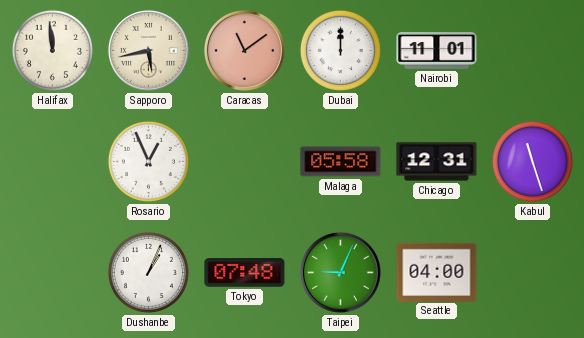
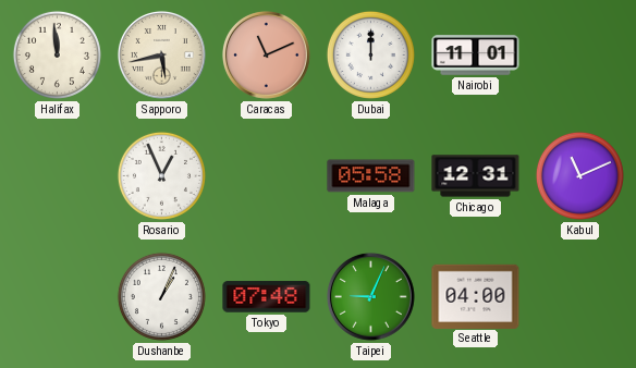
Caracas: 11:09 -> 11:11
Kabul: 11:27 -> 11:11
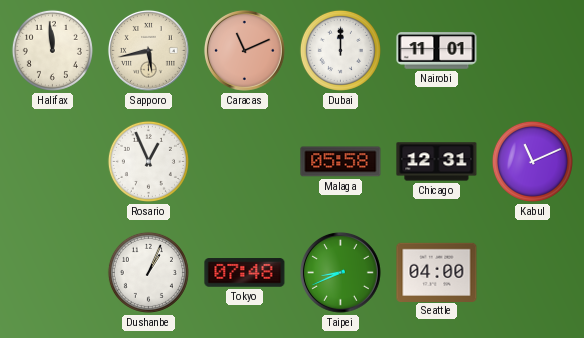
Taipei: 9:04 -> 8:41
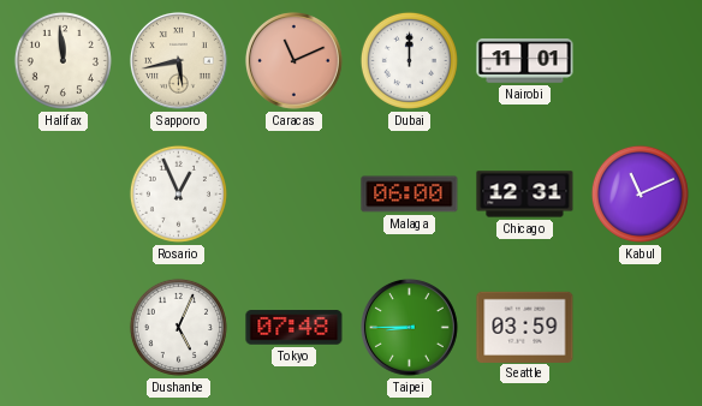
Malaga: 05:58 -> 06:00
Dushanbe: 1:04 -> 5:04
Taipei: 8:41 -> 8:45
Seattle: 04:00 -> 03:59
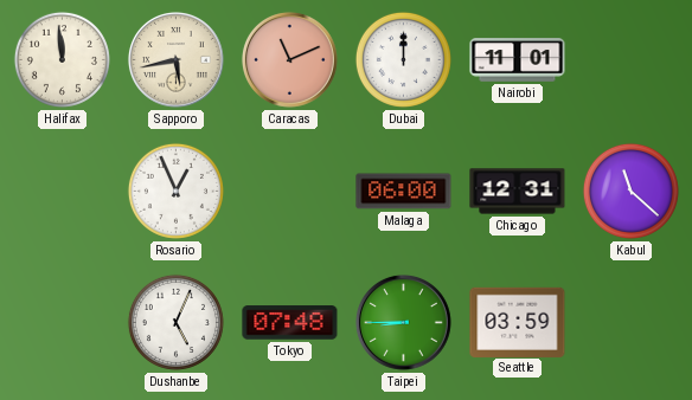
Kabul: 11:11 -> 11:22
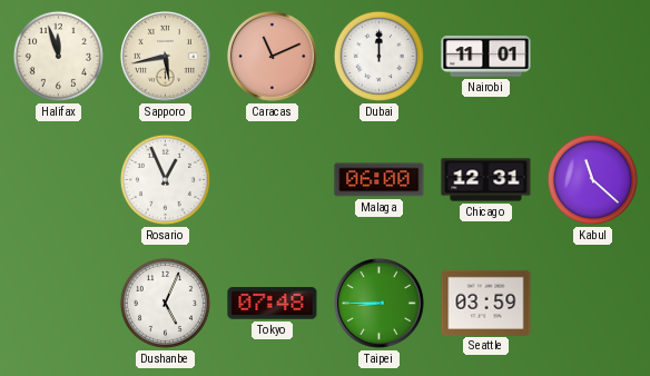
Halifax: 11:59 -> 11:57
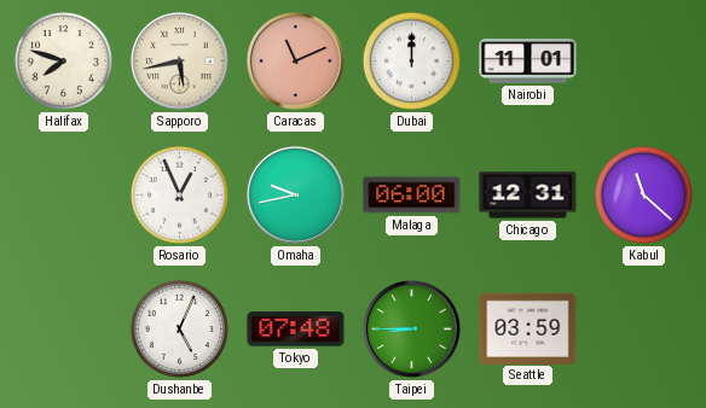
Halifax: 11:57 -> 7:48
Omaha: none -> 9:43
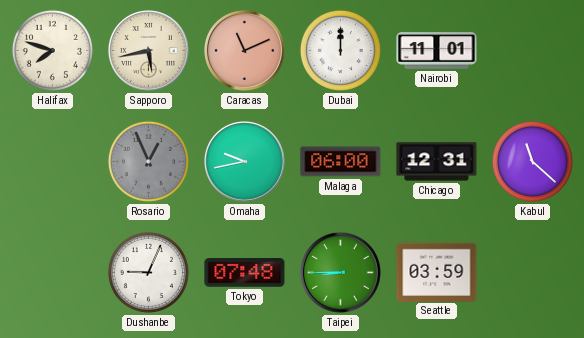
Rosario dial: white -> grey
Dushanbe: 5:04 -> 9:04
